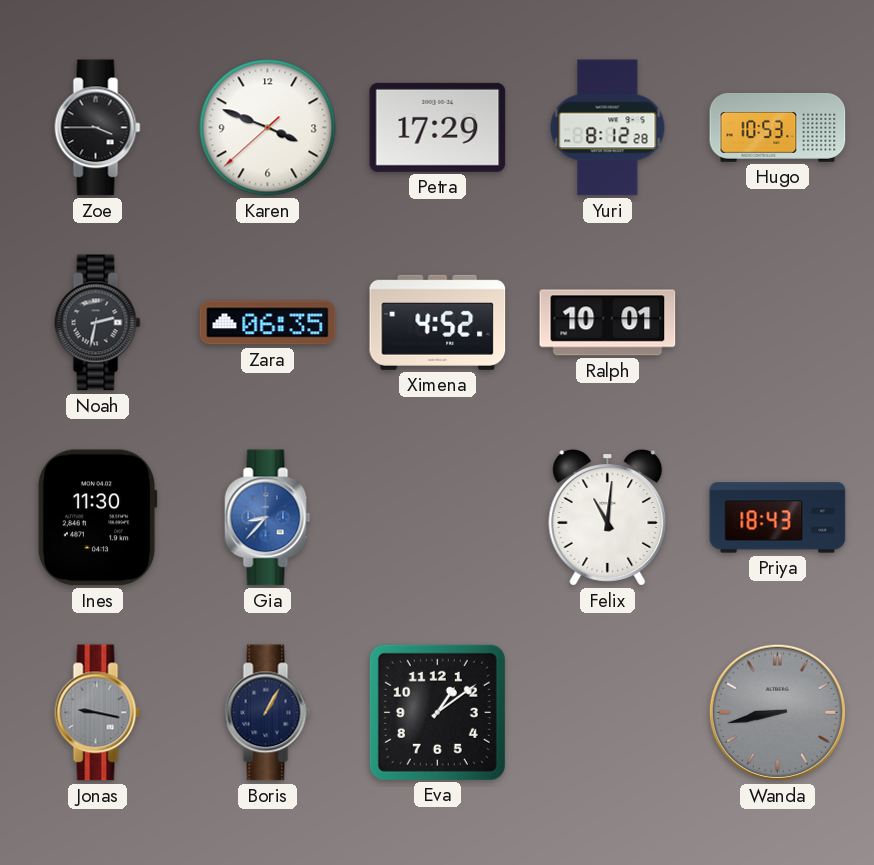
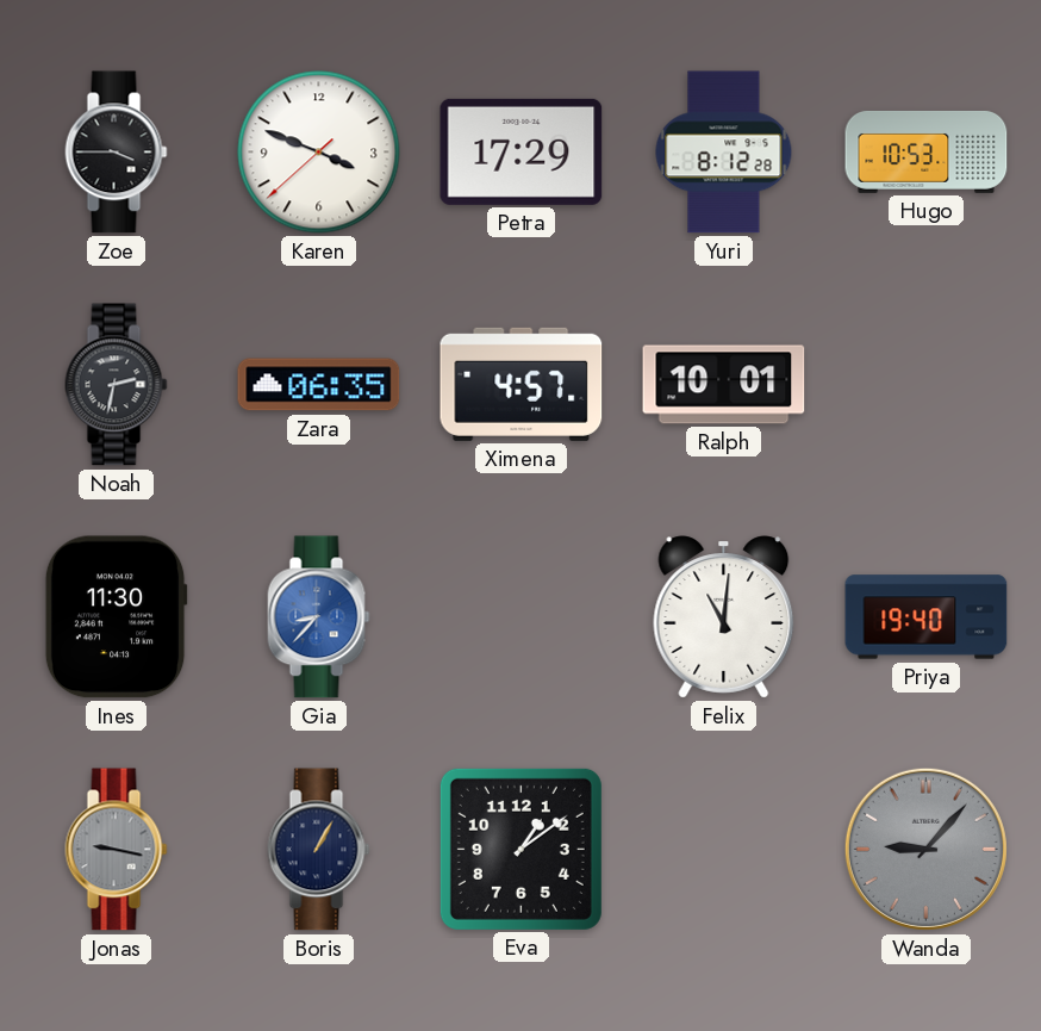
Ximena: 4:52 -> 4:57
Priya: 18:43 -> 19:40
Wanda: 8:43 -> 9:07
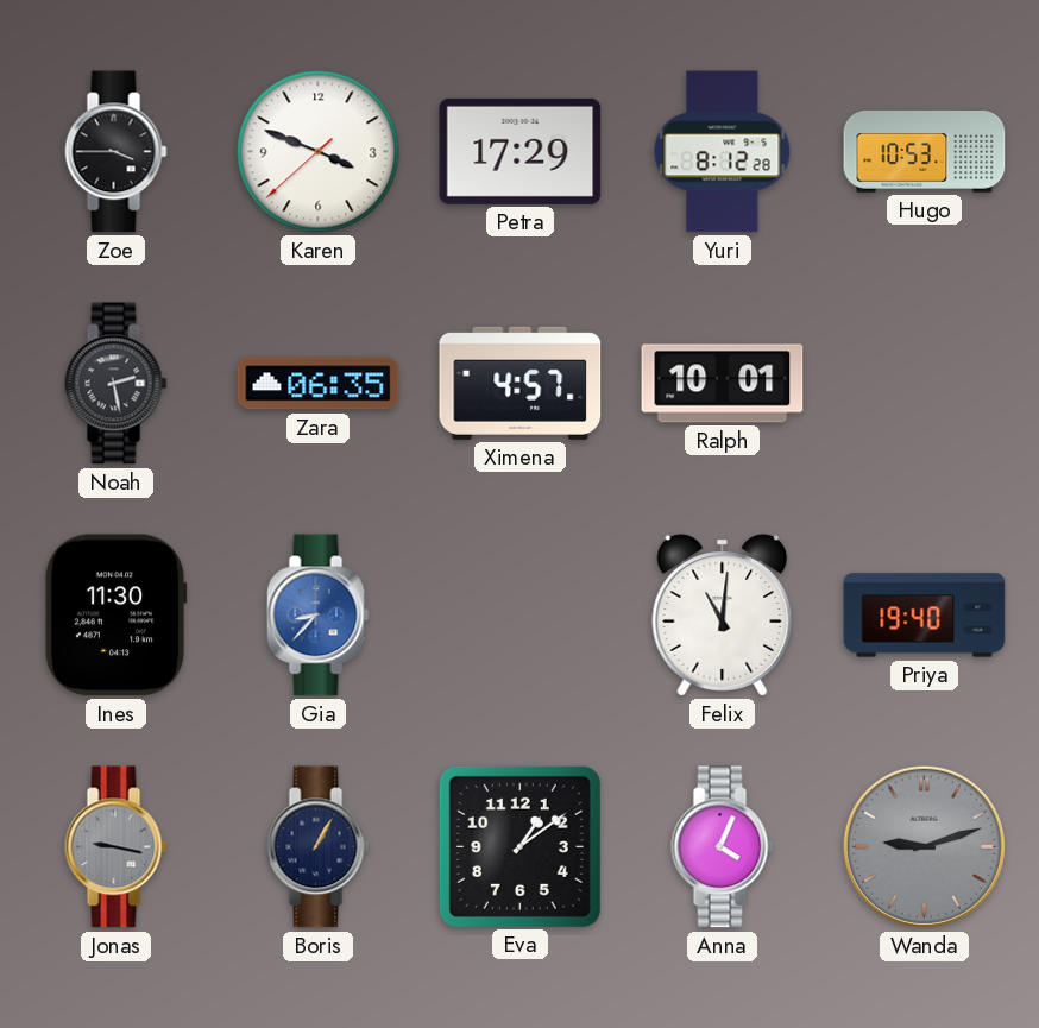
Noah: 2:32 -> 2:28
Anna: none -> 4:04
Wanda: 9:07 -> 9:12
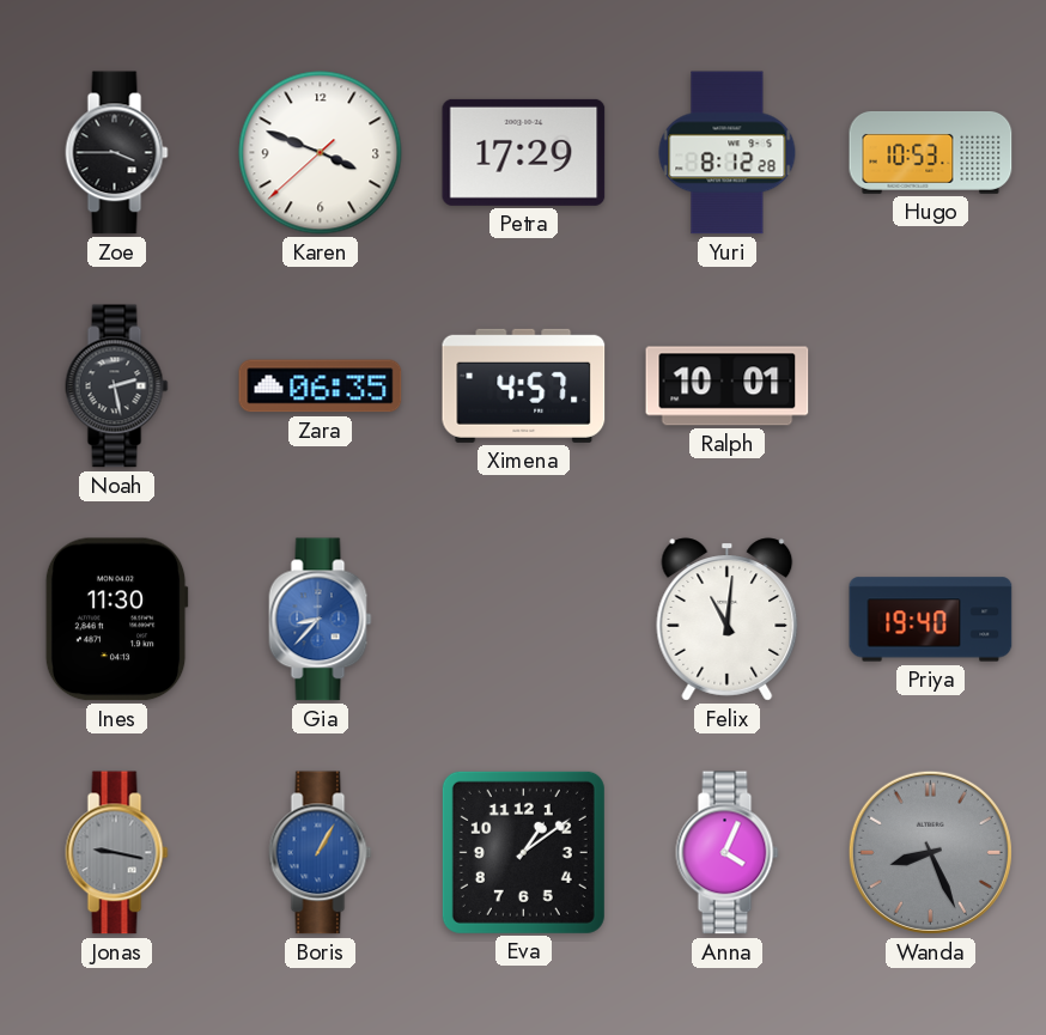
Boris dial: navy -> blue
Wanda: 9:12 -> 8:26
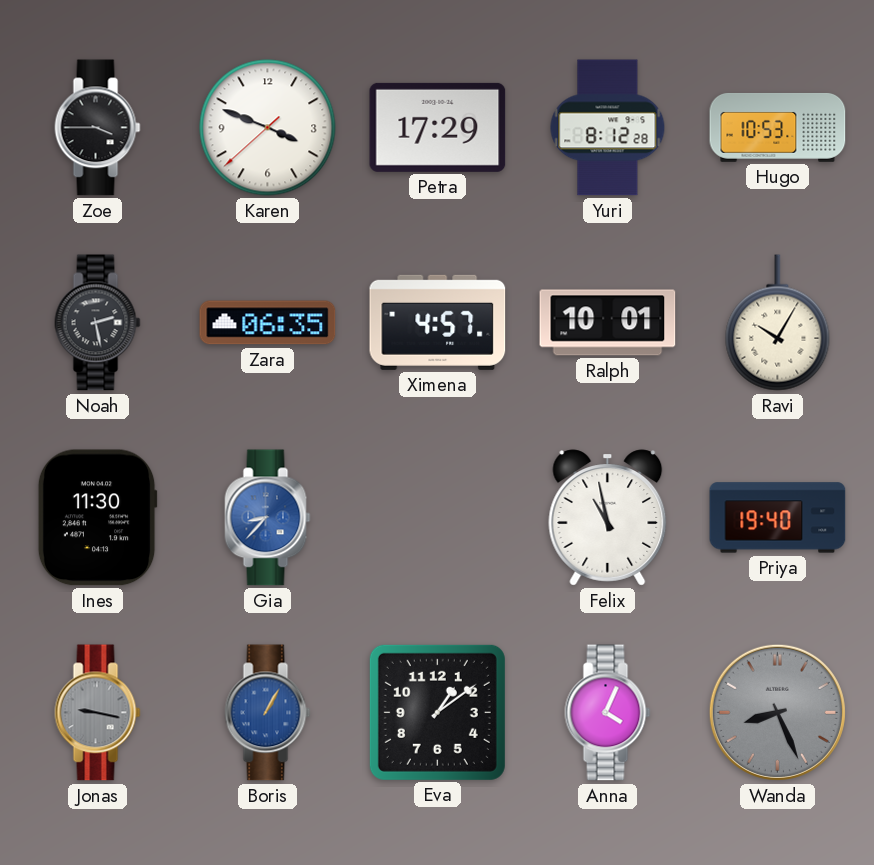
Ravi: none -> 10:05
Felix: 11:01 -> 10:58
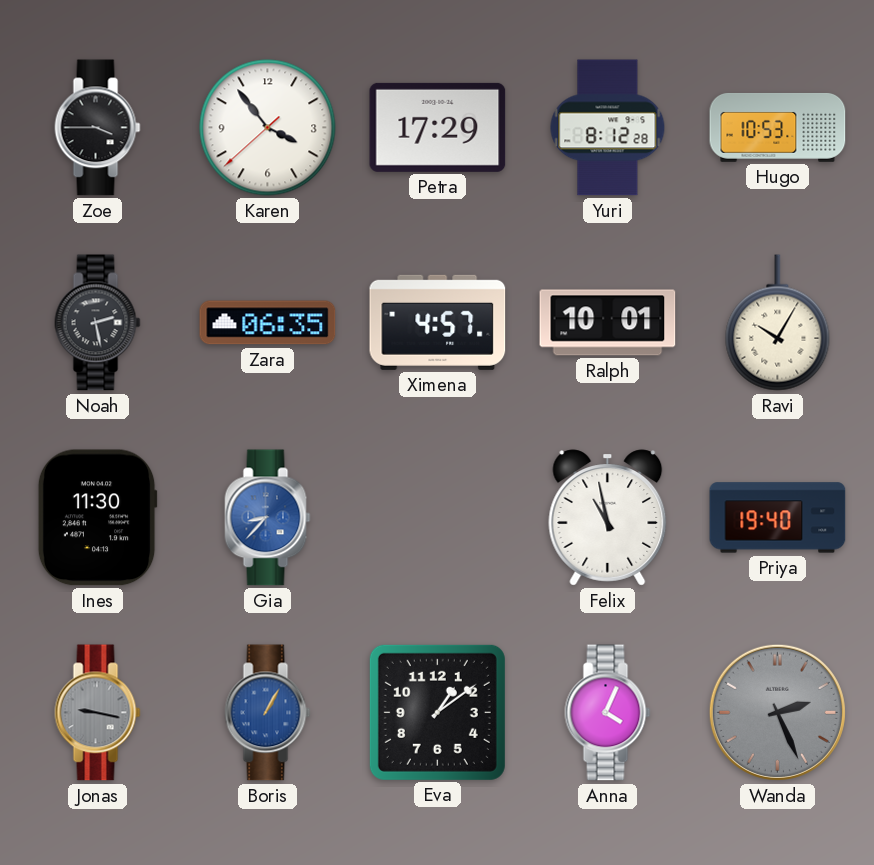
Karen: 3:48 -> 3:53
Wanda: 8:26 -> 2:26
